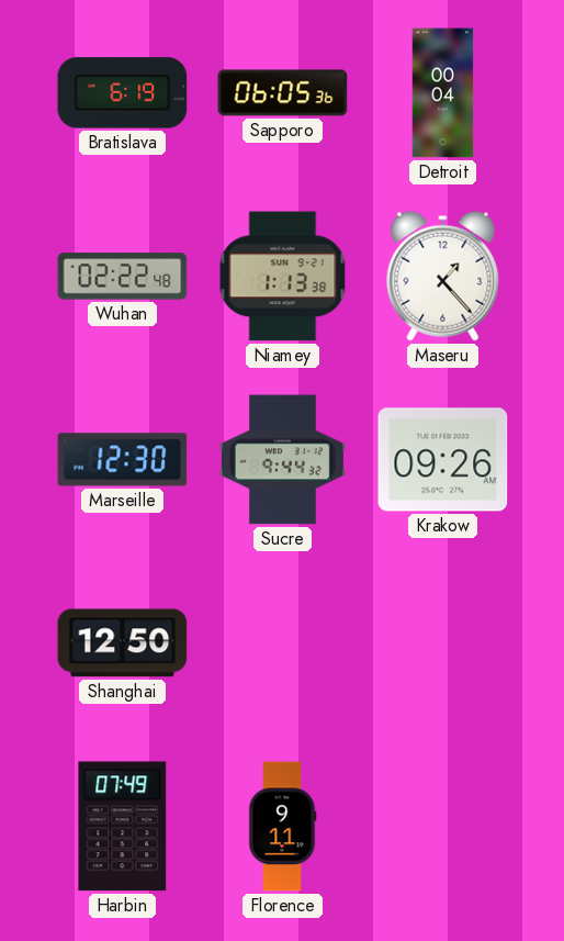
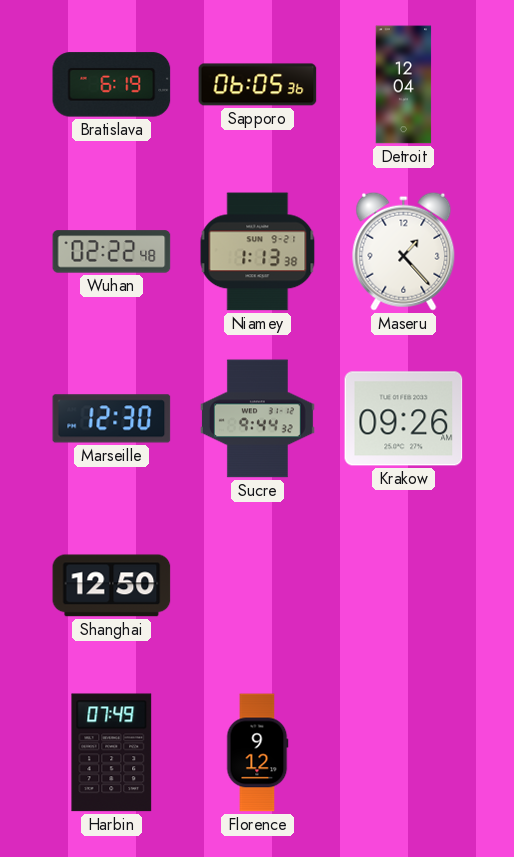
Detroit: 00:04 -> 12:04
Florence: 9:11 -> 9:12
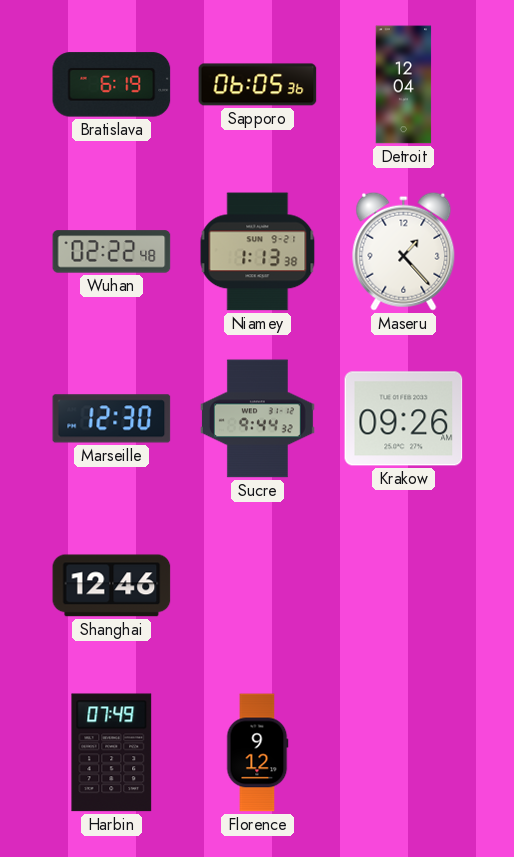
Shanghai: 12:50 -> 12:46
